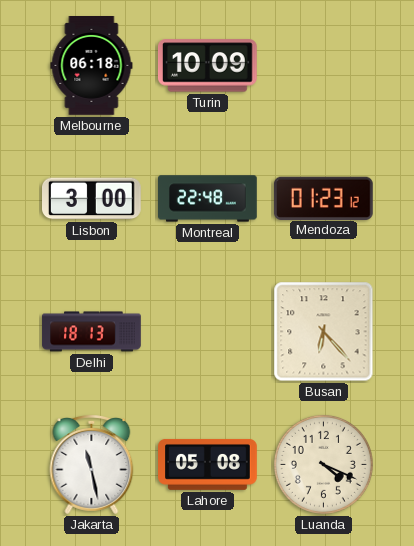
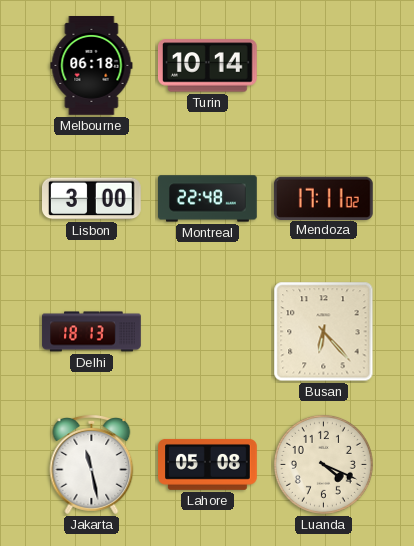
Turin: 10:09 -> 10:14
Mendoza: 01:23 -> 17:11
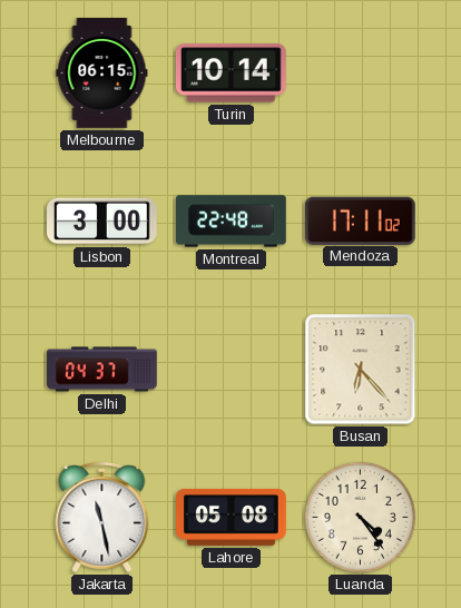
Melbourne: 06:18 -> 06:15
Delhi: 18:13 -> 04:37
Luanda: 4:19 -> 4:24
